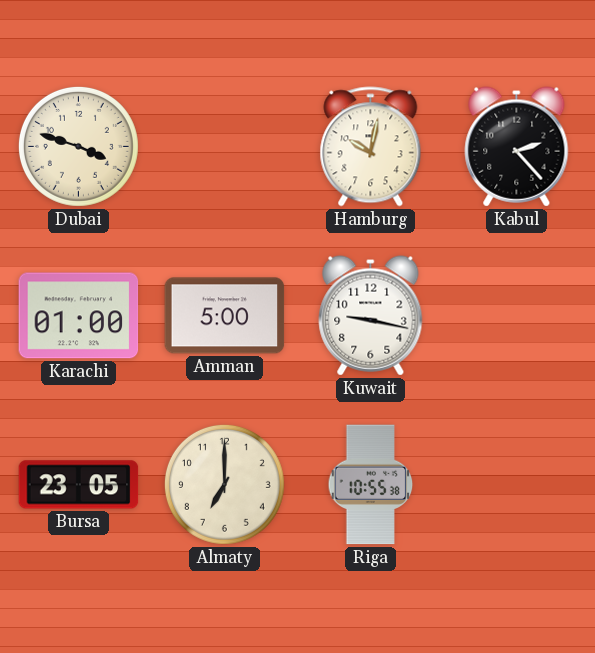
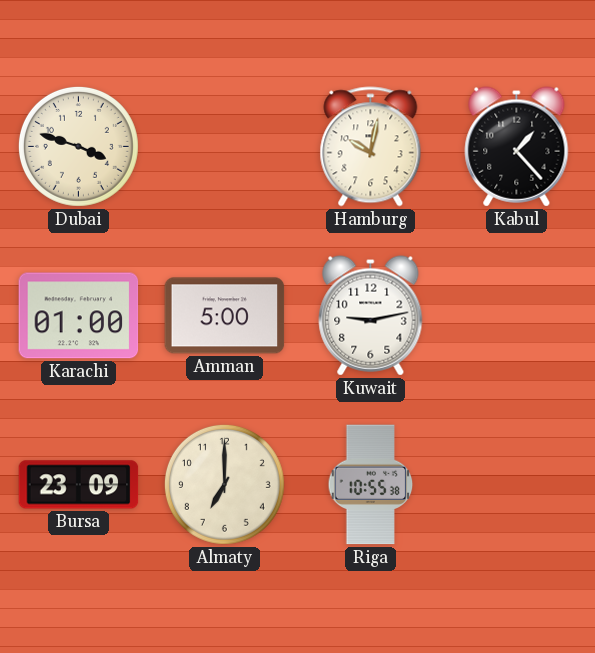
Kabul: 2:23 -> 1:23
Kuwait: 9:17 -> 9:13
Bursa: 23:05 -> 23:09
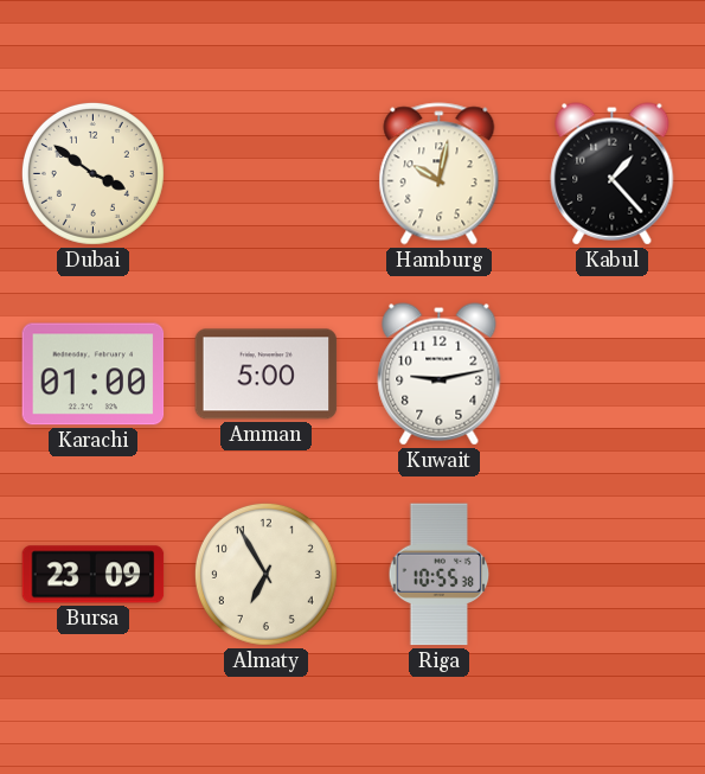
Dubai: 3:48 -> 3:51
Almaty: 7:00 -> 6:55
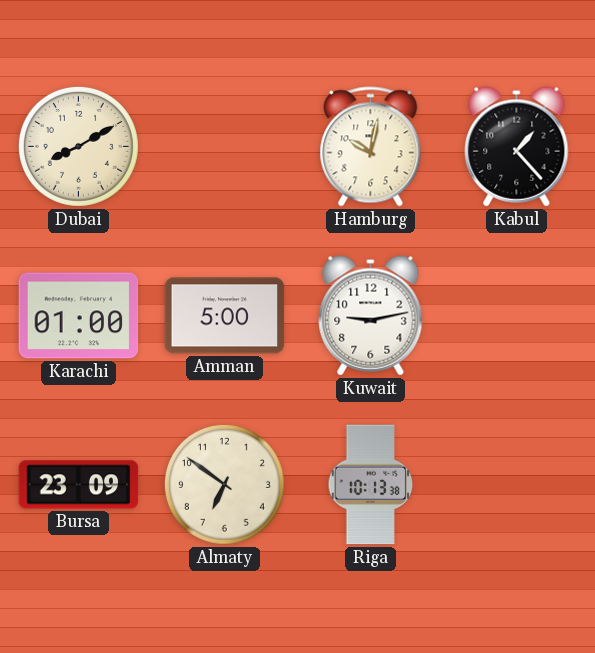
Dubai: 3:51 -> 8:10
Almaty: 6:55 -> 6:51
Riga: 10:55 -> 10:13
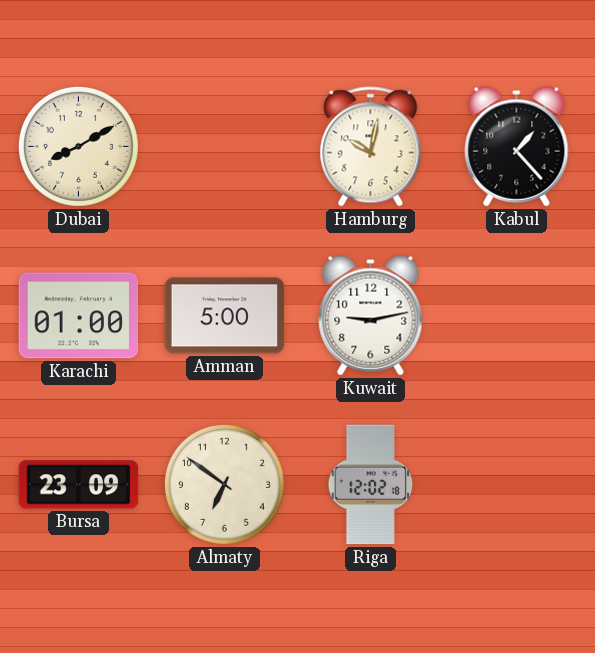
Riga: 10:13 -> 12:02
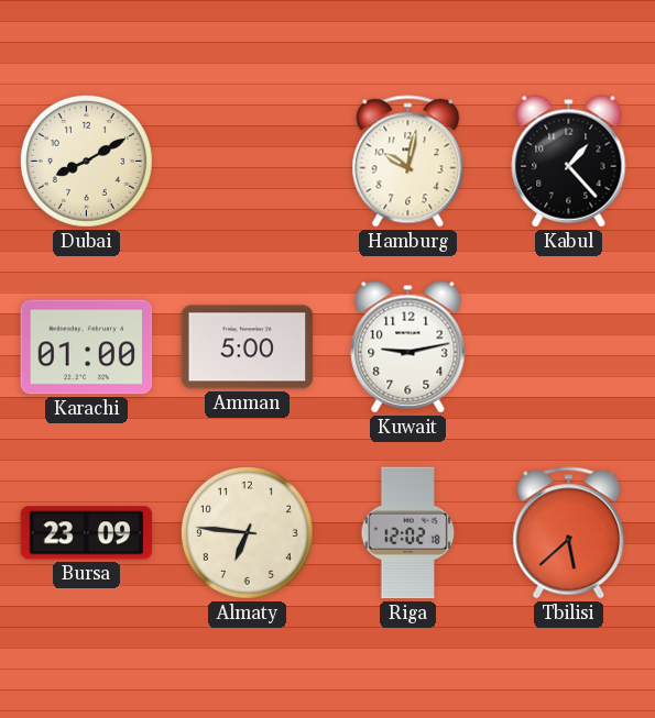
Almaty: 6:51 -> 6:46
Tbilisi: none -> 5:38
